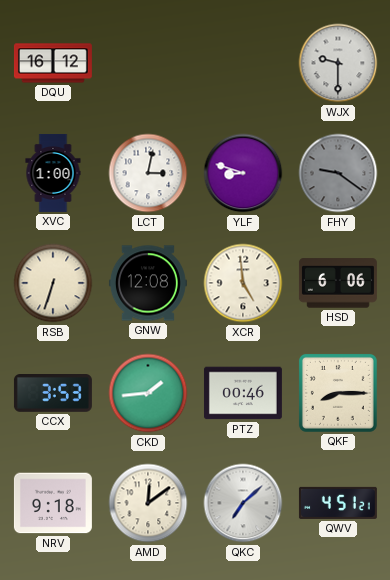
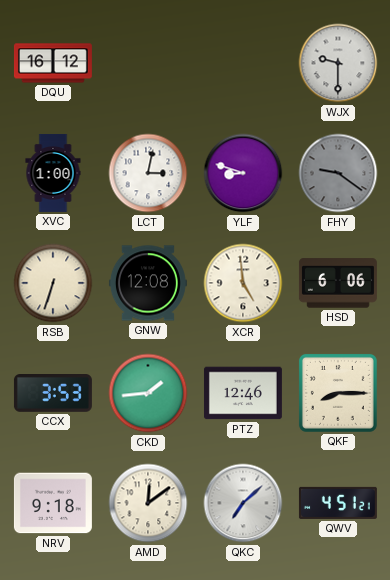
PTZ: 00:46 -> 12:46
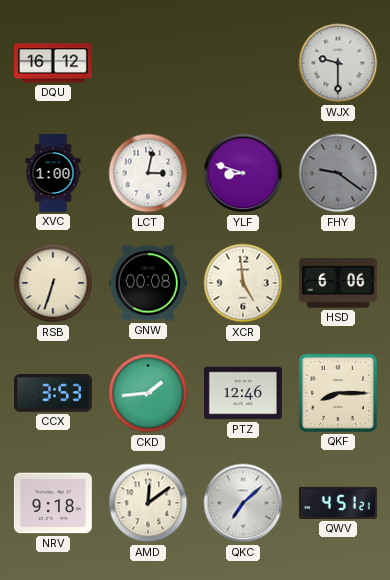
GNW: 12:08 -> 00:08
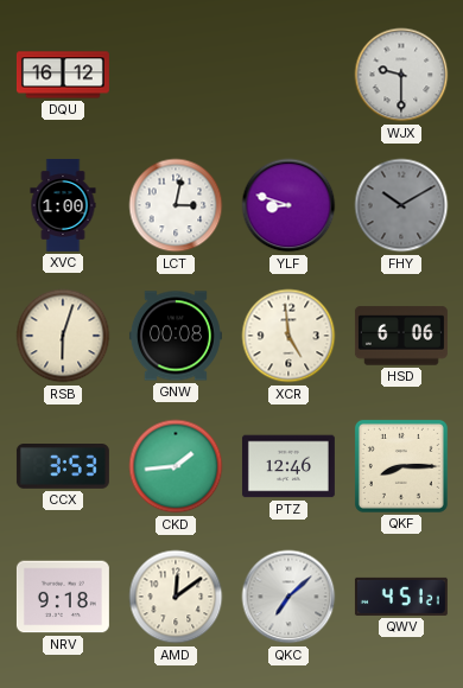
FHY: 9:21 -> 10:10
RSB: 6:33 -> 6:03
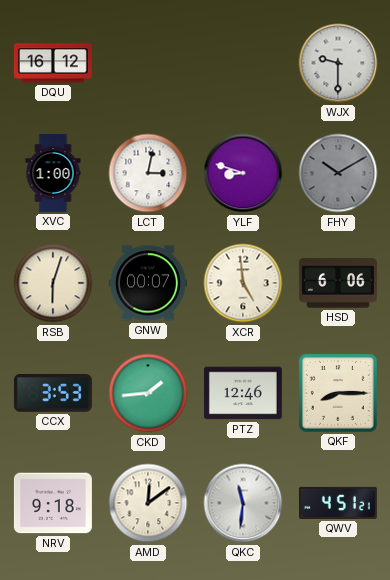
GNW: 00:08 -> 00:07
QKC: 7:08 -> 11:31
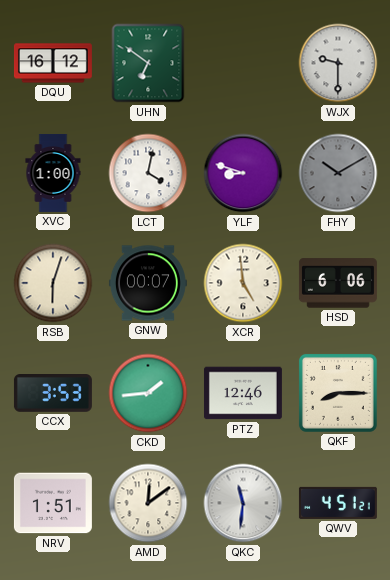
UHN: none -> 6:51
LCT: 3:02 -> 4:02
NRV: 9:18 -> 1:51
